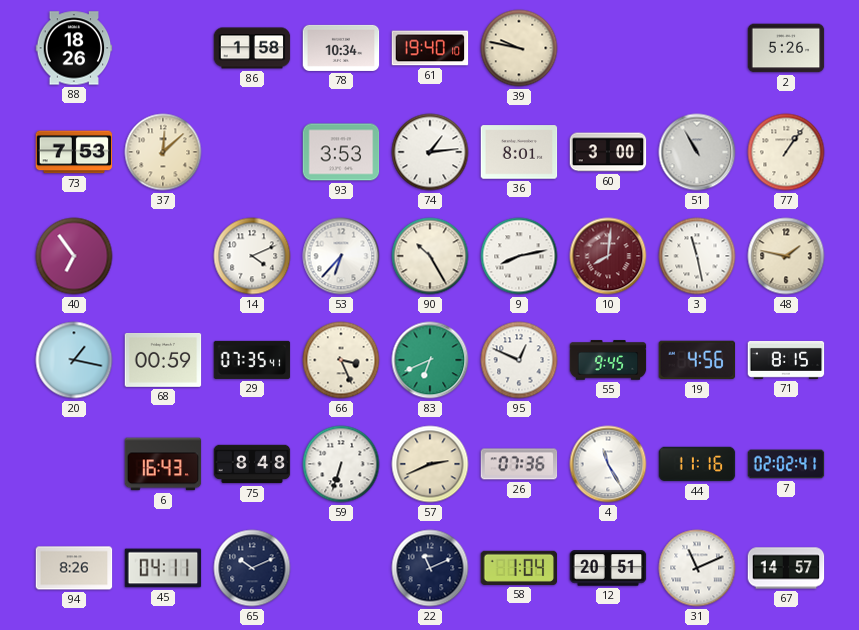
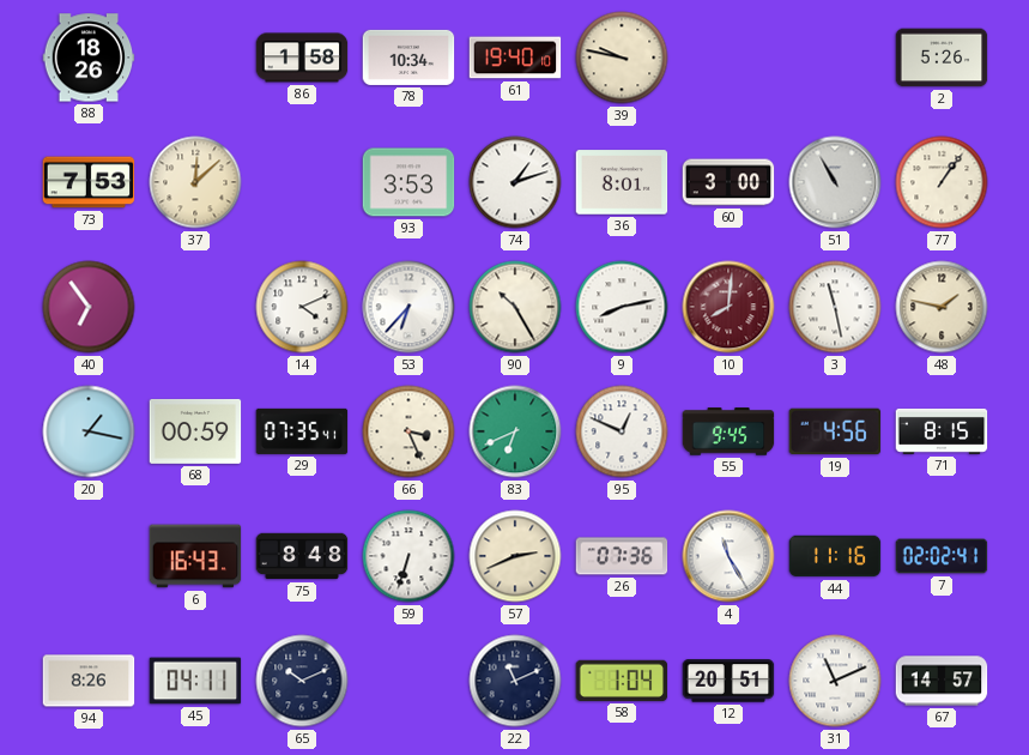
74: 1:14 -> 1:12
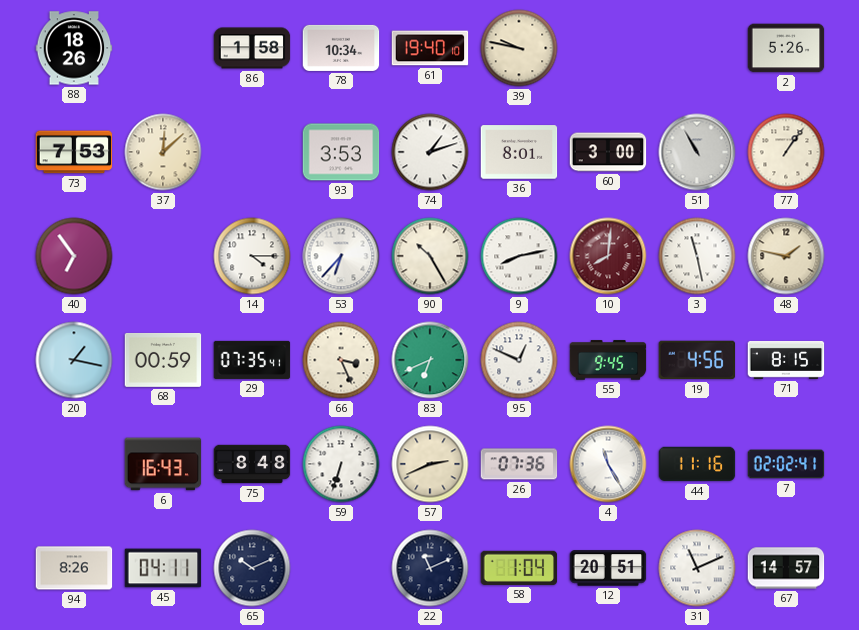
14: 4:11 -> 4:15
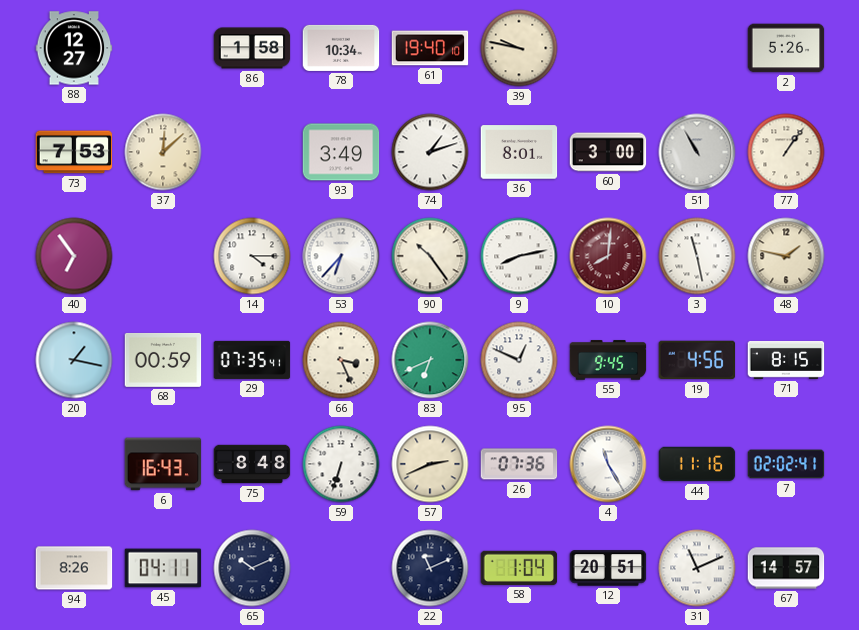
88: 18:26 -> 12:27
93: 3:53 -> 3:49
90: 10:25 -> 10:24
